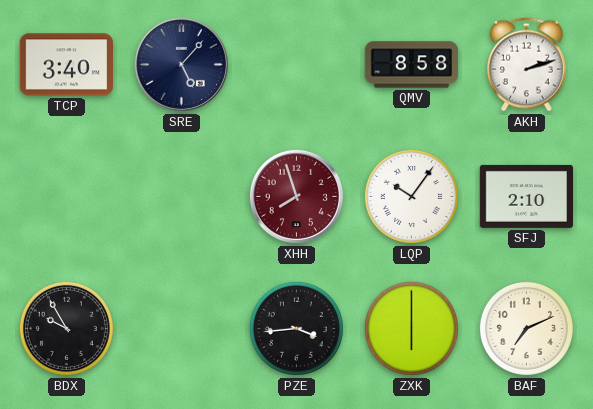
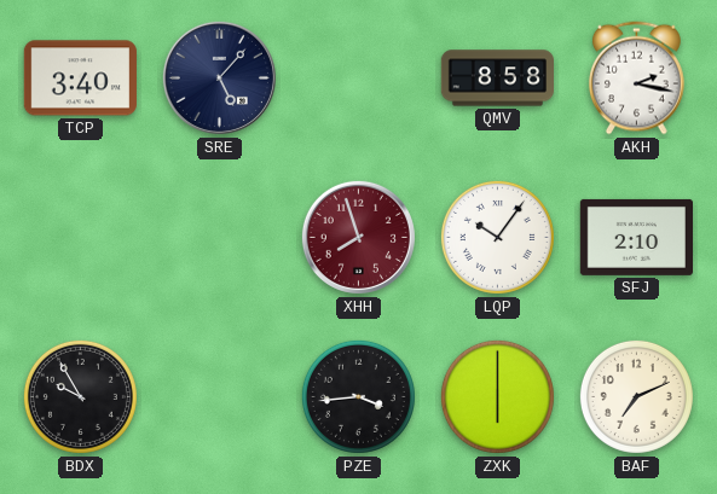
AKH: 2:12 -> 2:17
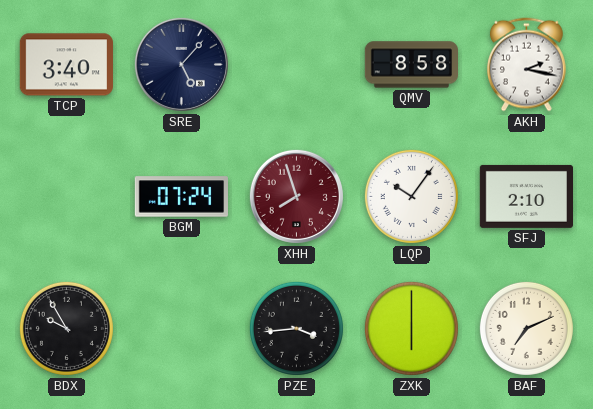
BGM: none -> 07:24
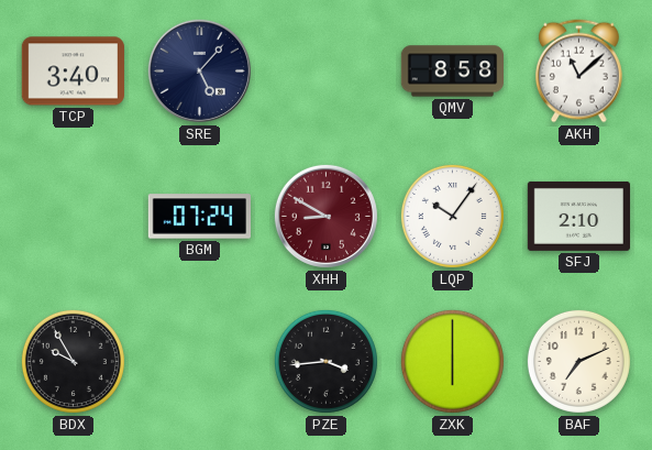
AKH: 2:17 -> 11:08
XHH: 7:57 -> 8:50
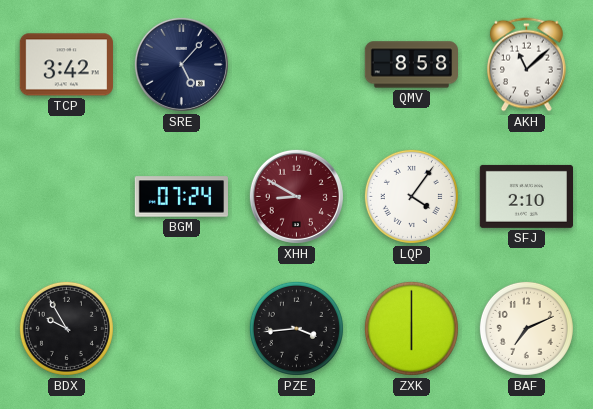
TCP: 3:40 -> 3:42
LQP: 10:06 -> 4:06
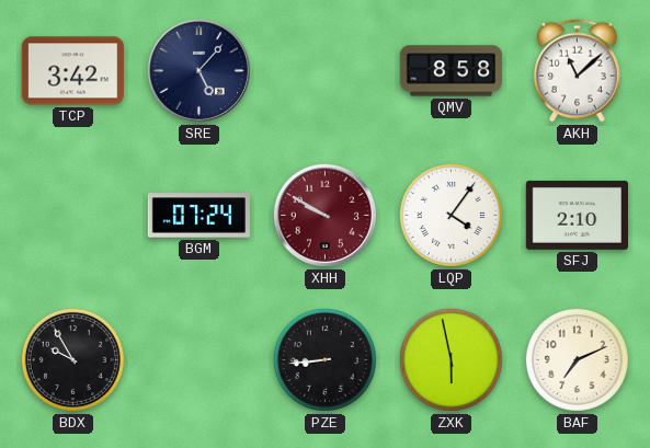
XHH: 8:50 -> 9:50
PZE: 3:44 -> 8:44
ZXK: 6:00 -> 5:58
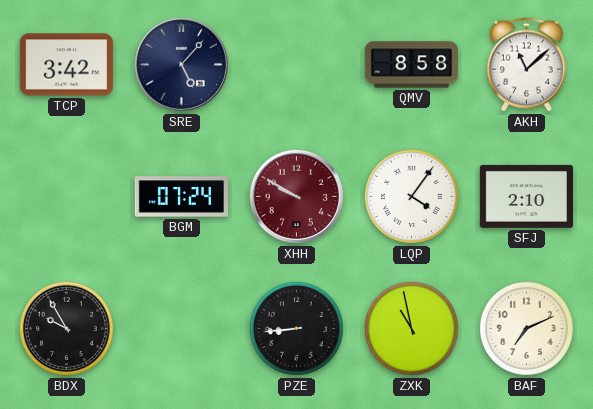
ZXK: 5:58 -> 10:58
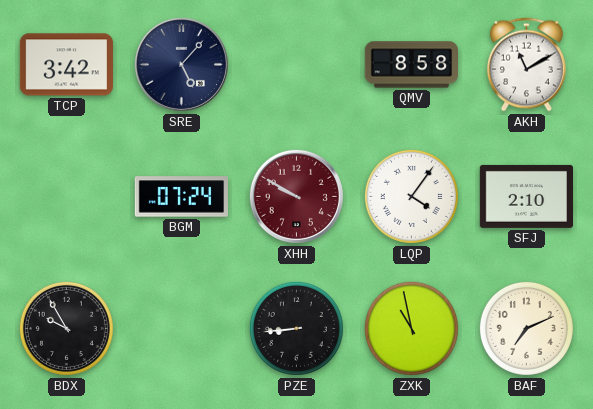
AKH: 11:08 -> 11:10
